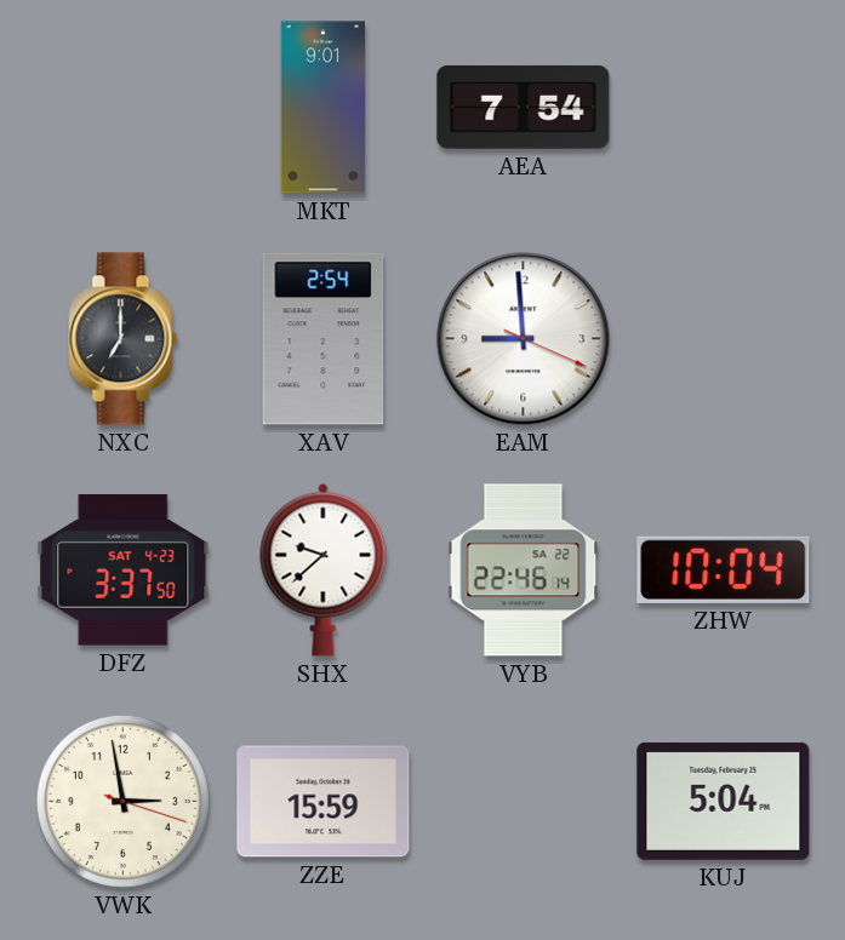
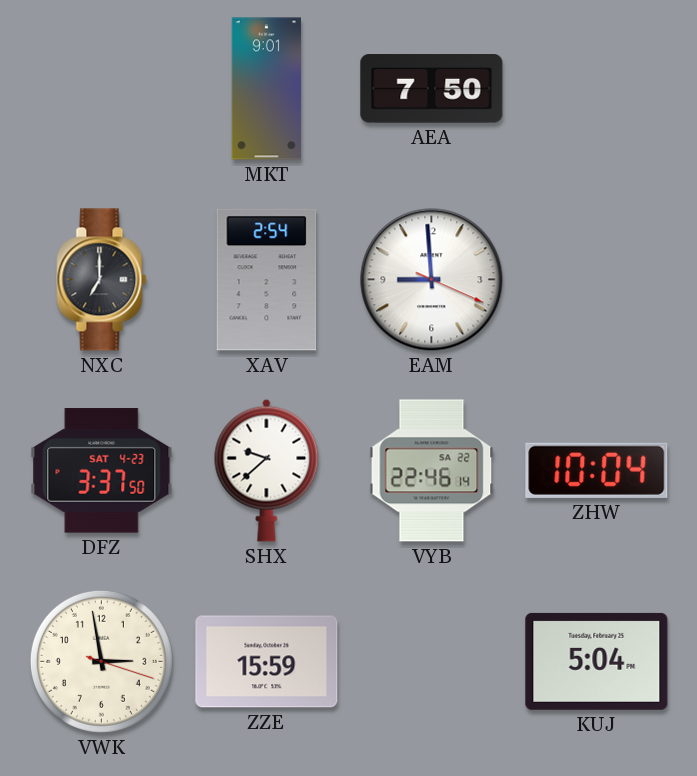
AEA: 7:54 -> 7:50
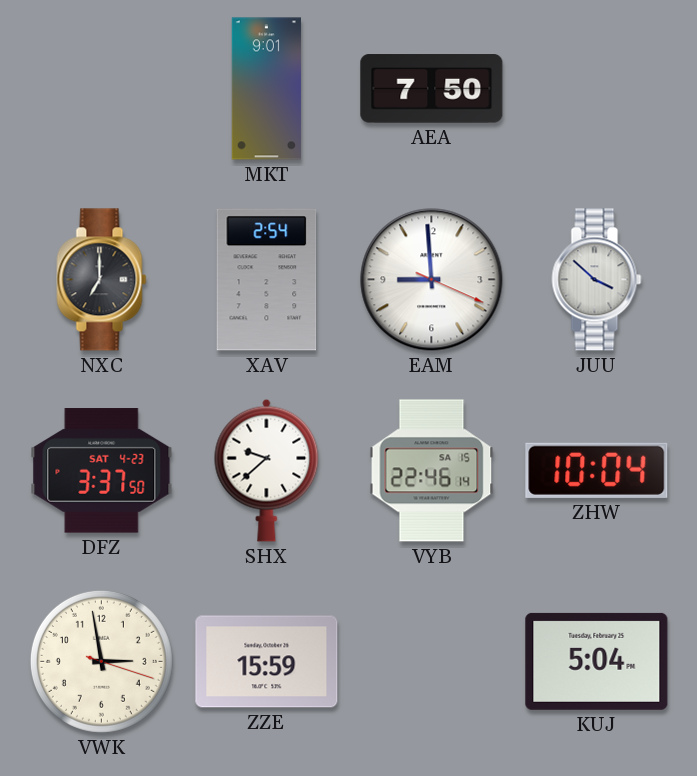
JUU: none -> 3:52
VYB date: SA 22 -> SA 15
